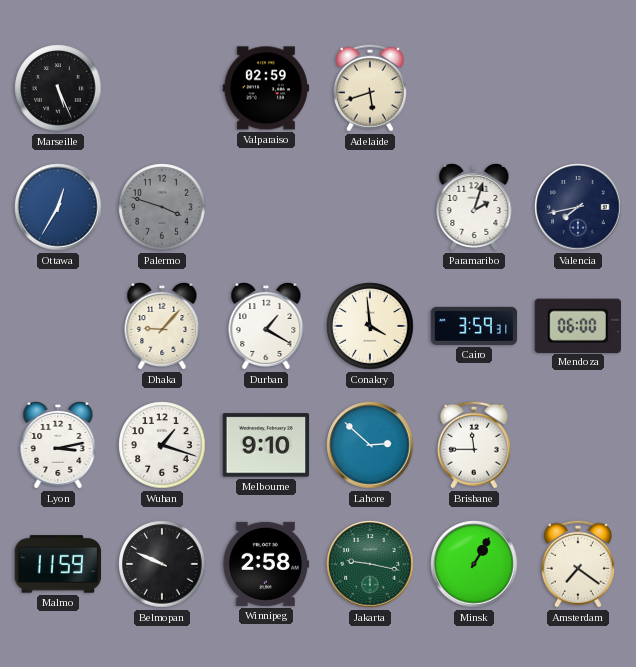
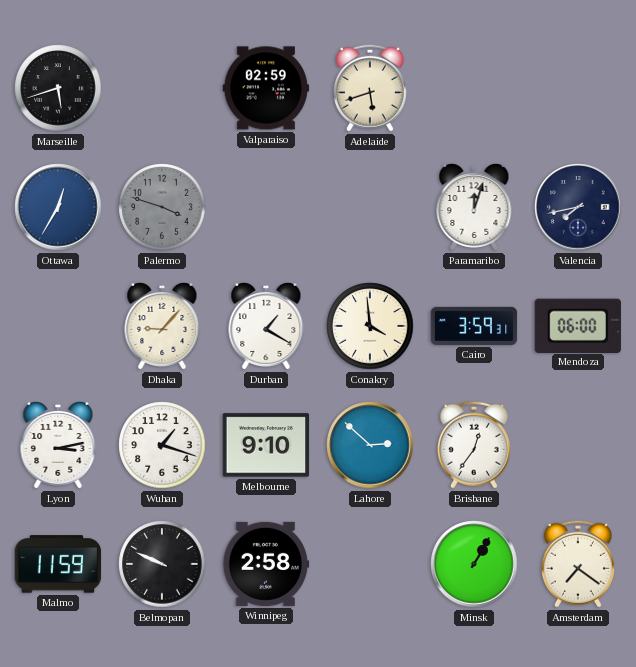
Marseille: 5:26 -> 5:42
Paramaribo: 2:03 -> 12:03
Brisbane: 11:45 -> 12:36
Jakarta: 9:17 -> none
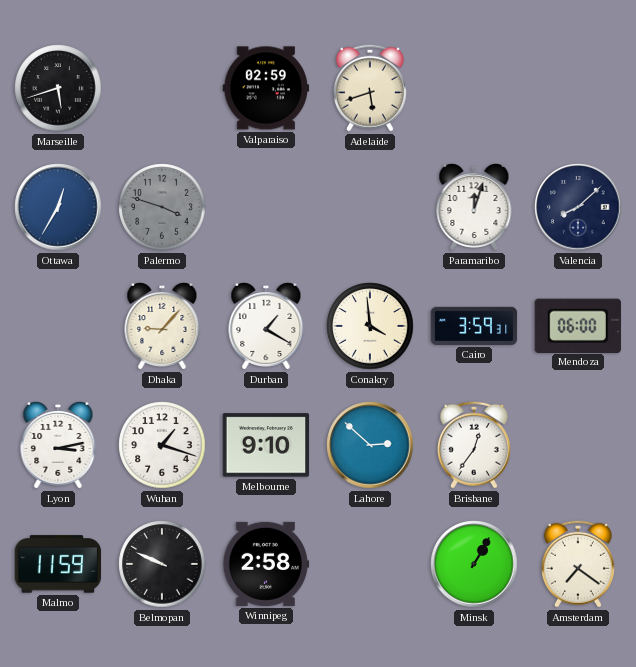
Valencia: 7:43 -> 8:08
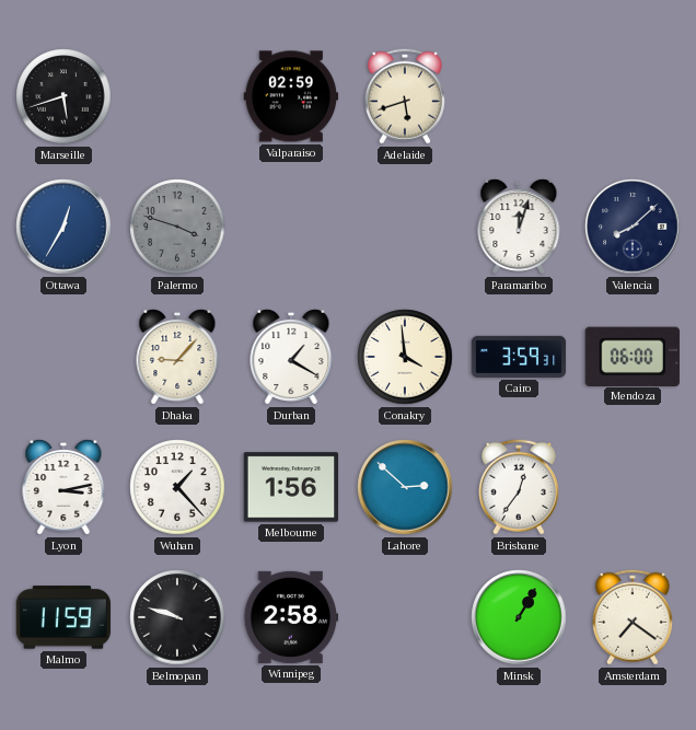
Wuhan: 1:18 -> 1:23
Melbourne: 9:10 -> 1:56
Belmopan: 9:49 -> 9:48
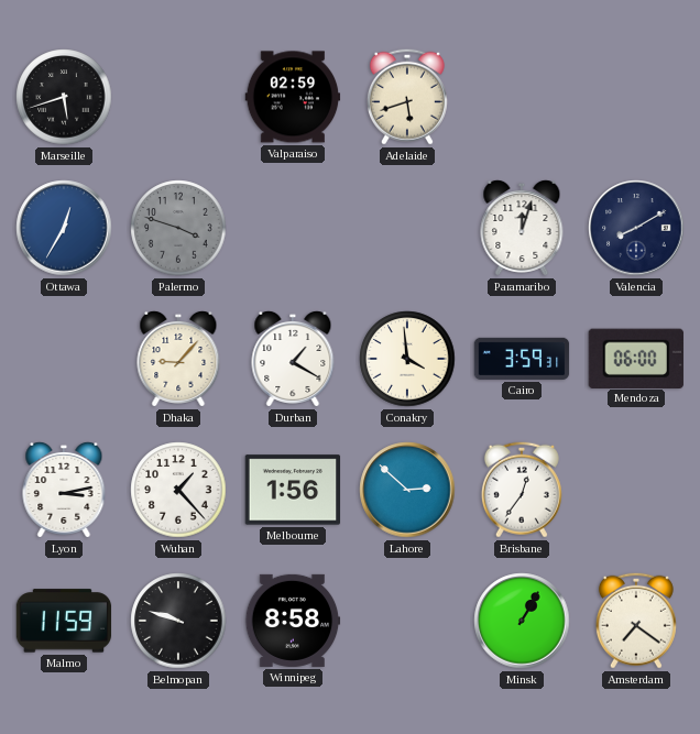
Valencia: 8:08 -> 8:10
Winnipeg: 2:58 -> 8:58
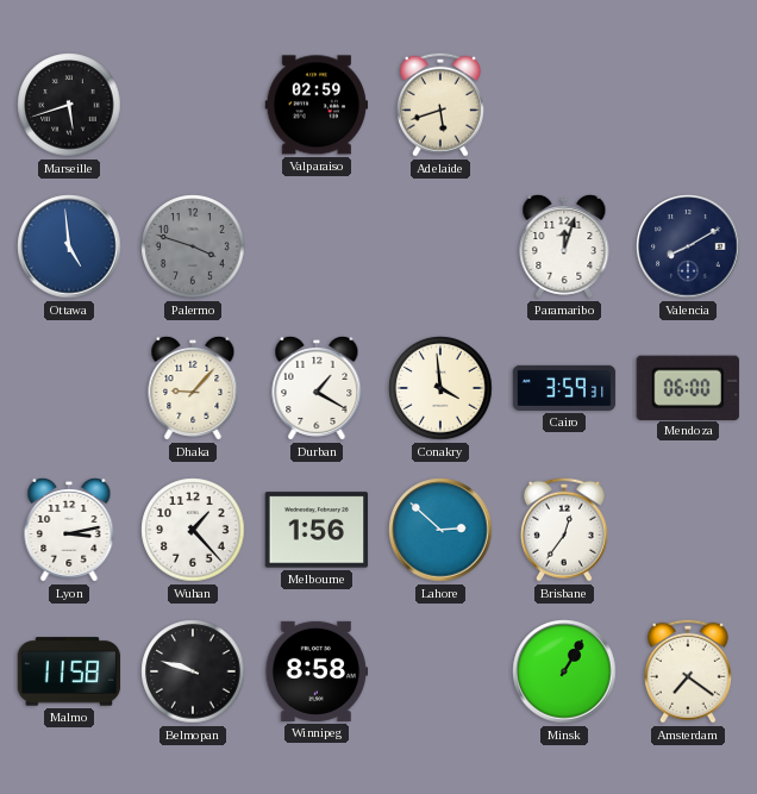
Ottawa: 12:35 -> 4:59
Malmo: 11:59 -> 11:58
